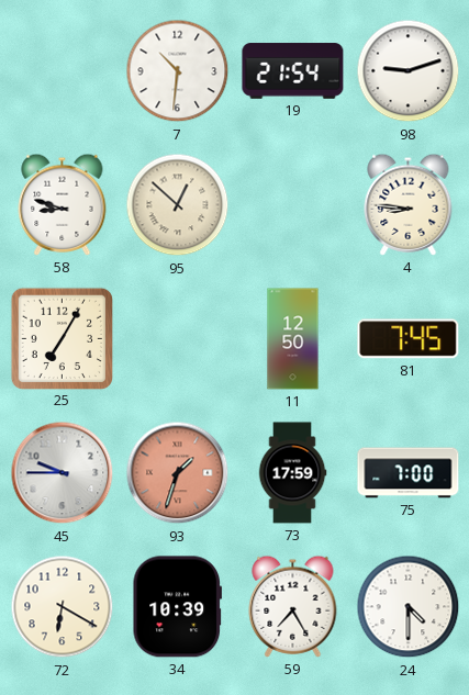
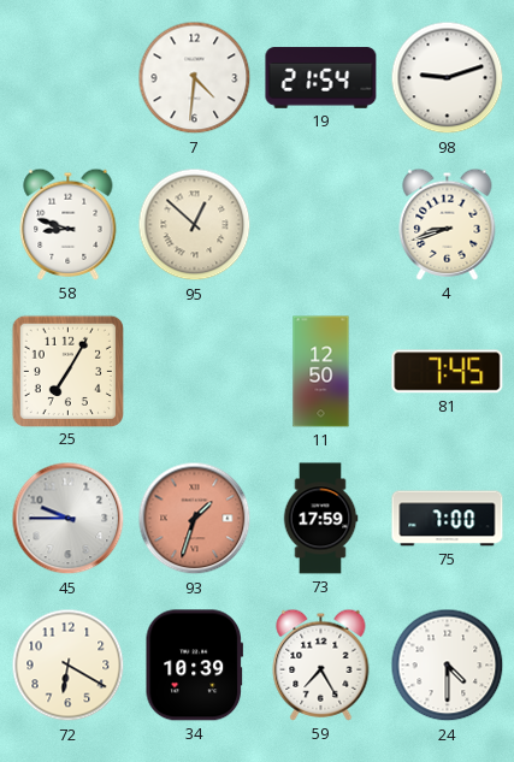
7: 10:31 -> 4:31
4: 8:46 -> 8:42
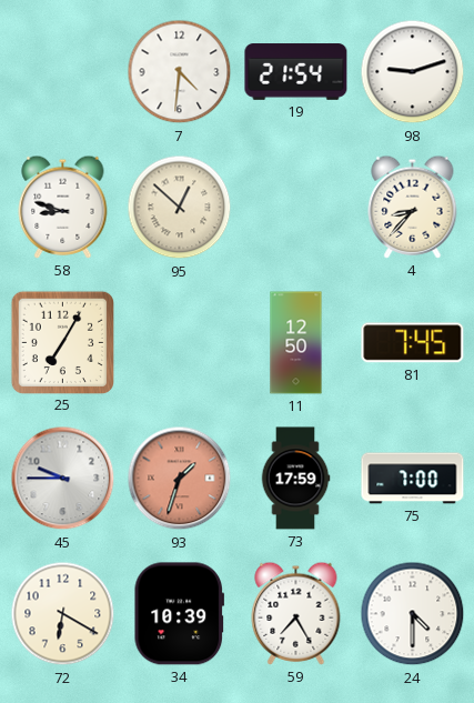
4: 8:42 -> 8:37
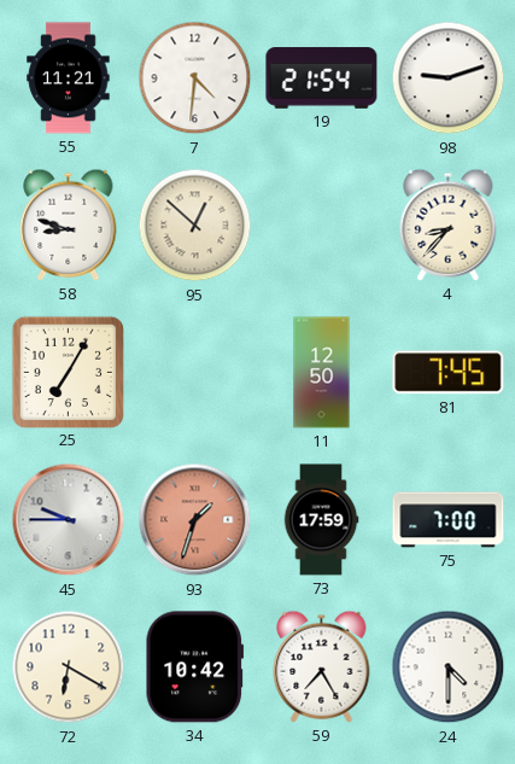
55: none -> 11:21
34: 10:39 -> 10:42
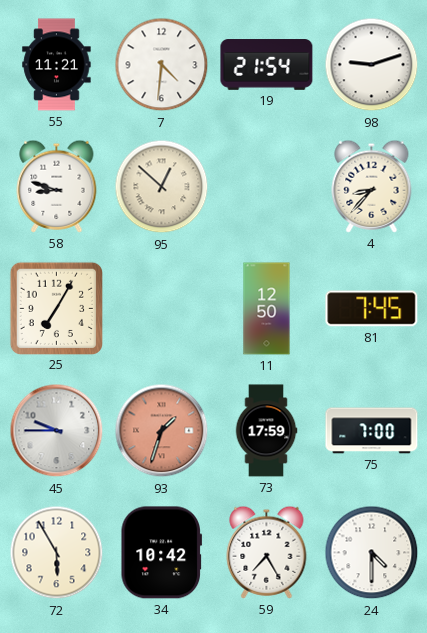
72: 6:20 -> 5:55
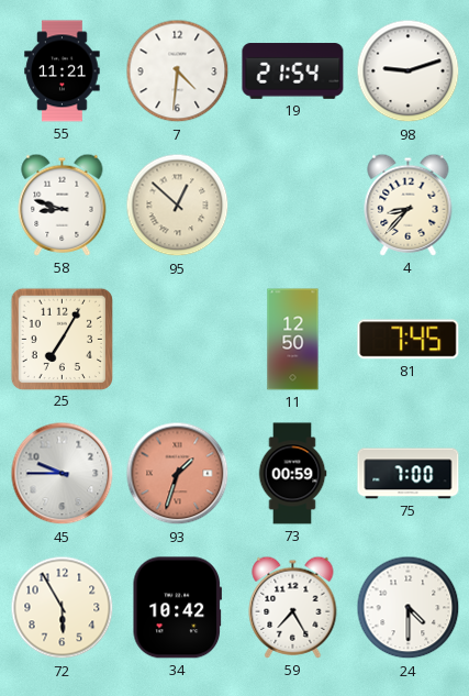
73: 17:59 -> 00:59
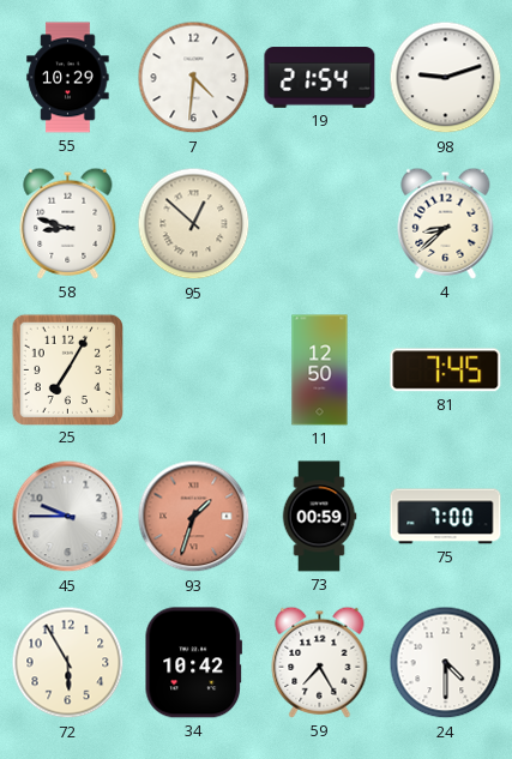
55: 11:21 -> 10:29
4: 8:37 -> 8:38
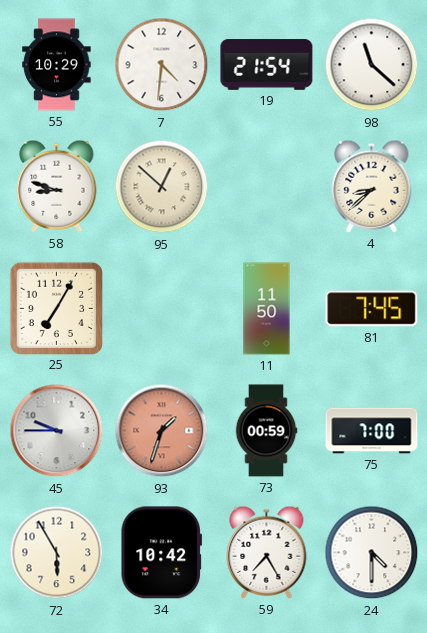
98: 9:12 -> 11:22
11: 12:50 -> 11:50
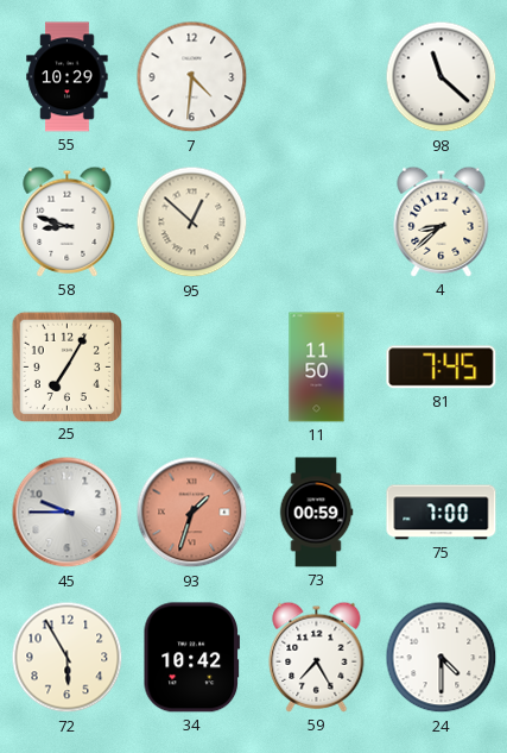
19: 21:54 -> none
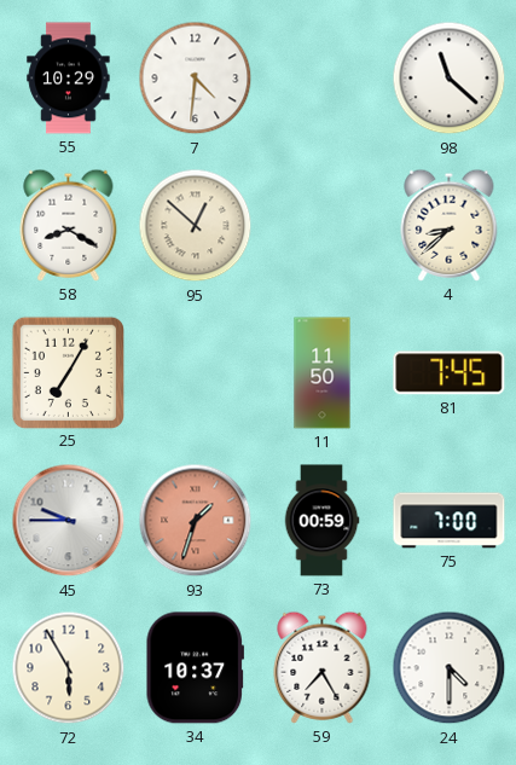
58: 8:48 -> 8:20
34: 10:42 -> 10:37
